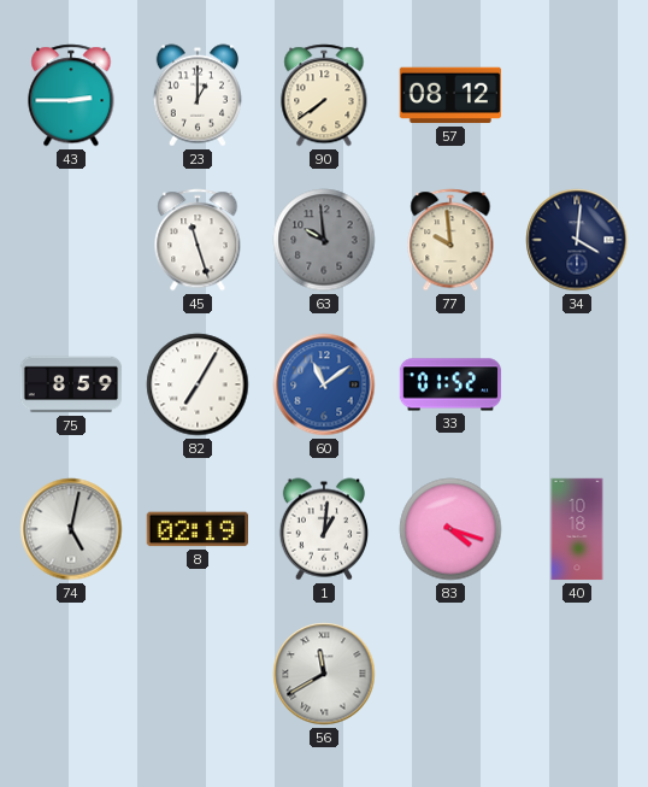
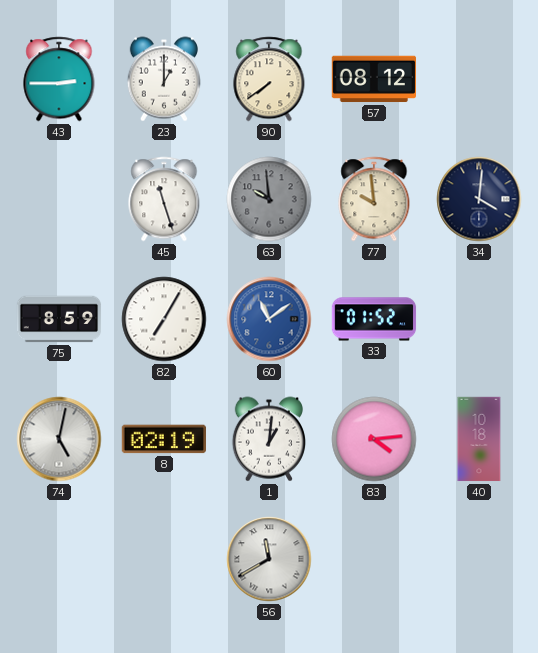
83: 4:18 -> 4:14
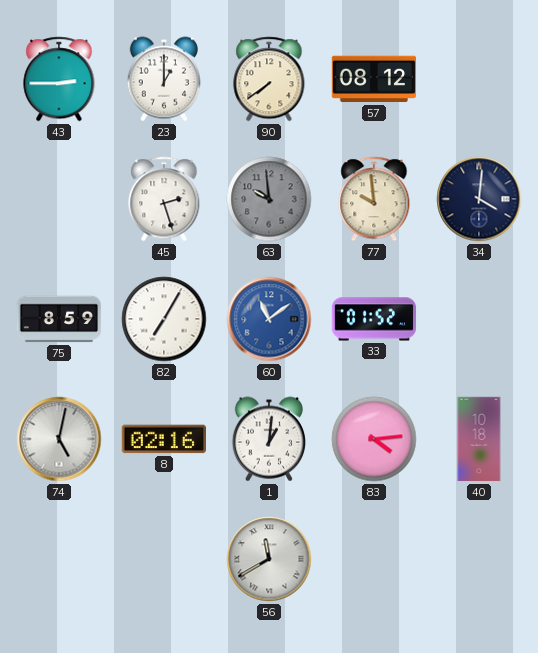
45: 11:27 -> 2:27
8: 02:19 -> 02:16
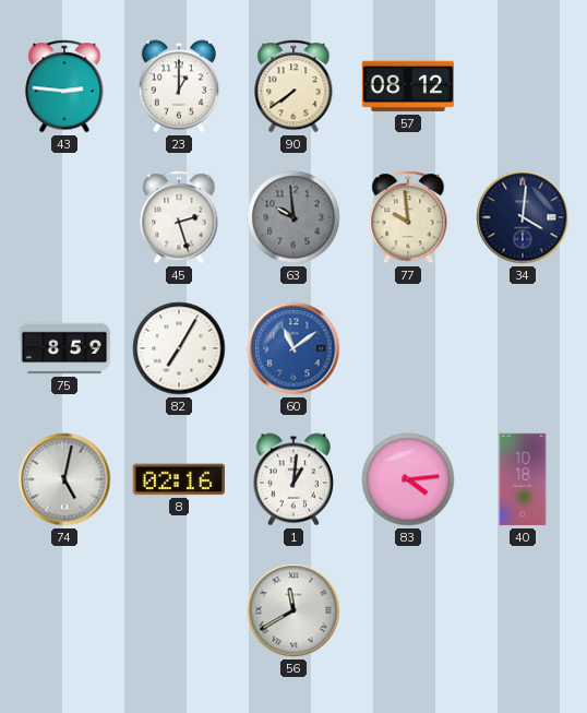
43: 2:45 -> 2:46
33: 01:52 -> none
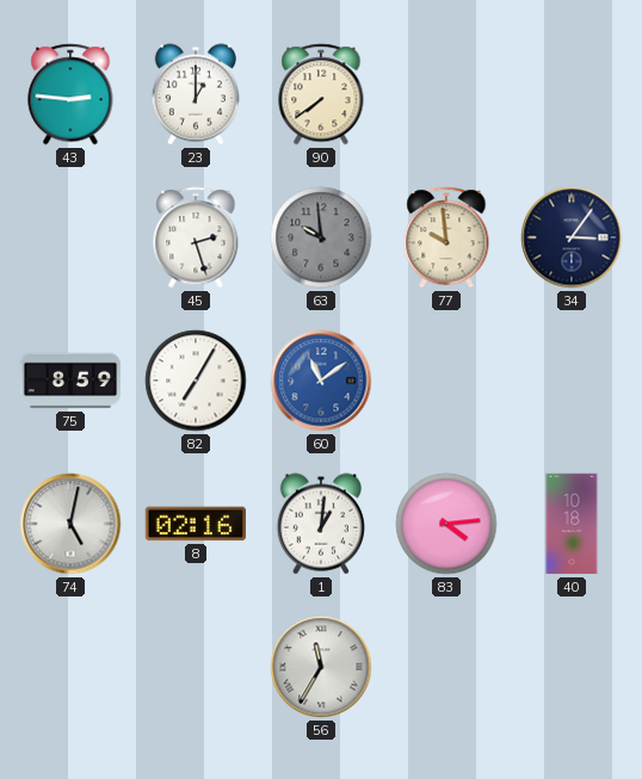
57: 08:12 -> none
34: 4:01 -> 3:06
56: 11:40 -> 11:35
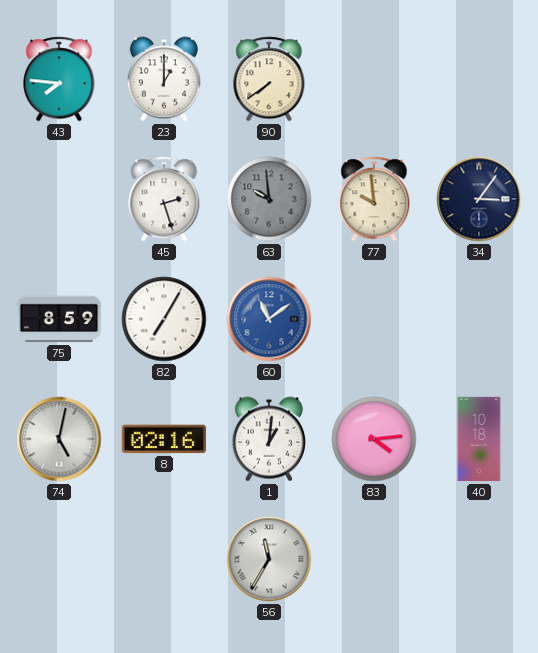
43: 2:46 -> 7:46
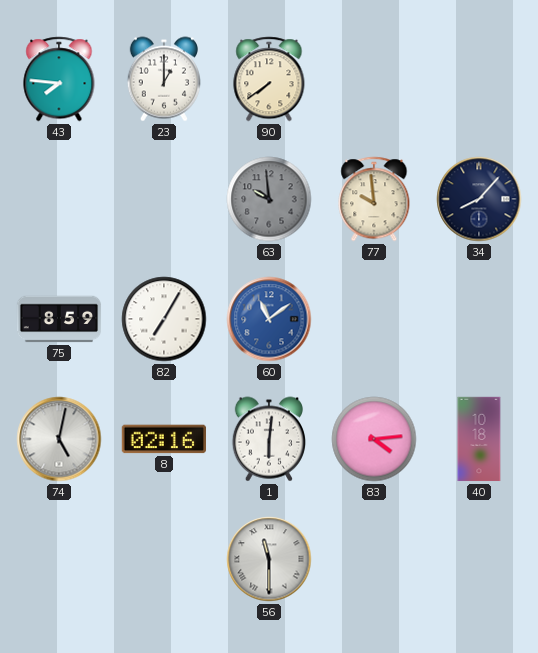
45: 2:27 -> none
34: 3:06 -> 8:07
1: 1:01 -> 6:01
56: 11:35 -> 11:30
